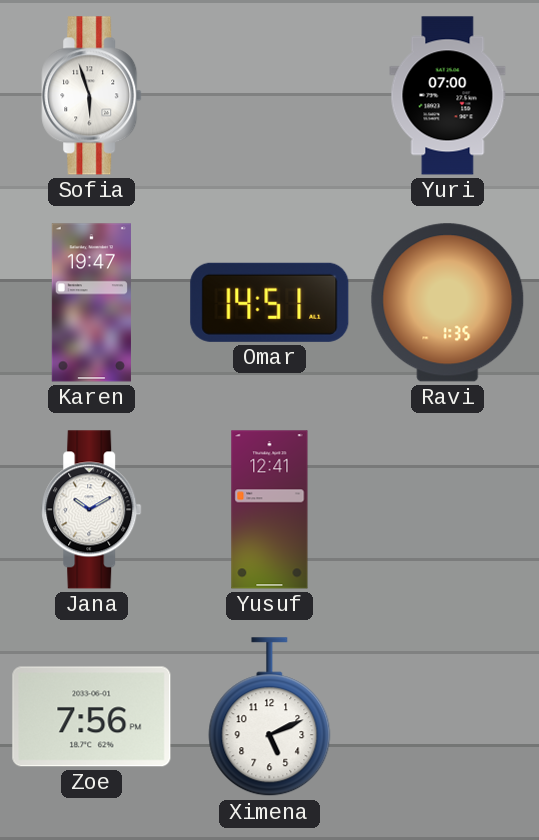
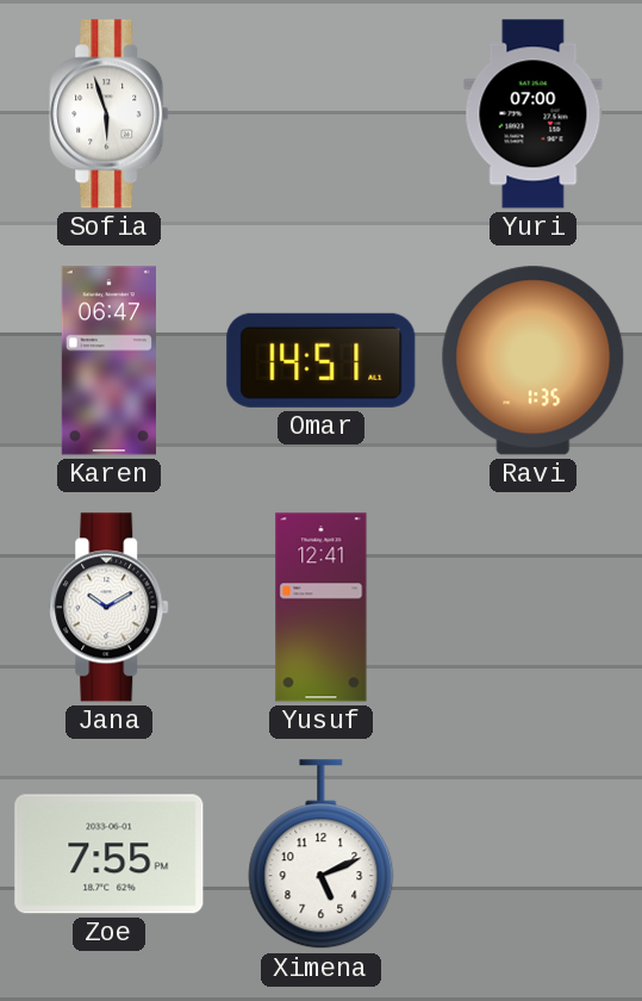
Karen: 19:47 -> 06:47
Zoe: 7:56 -> 7:55
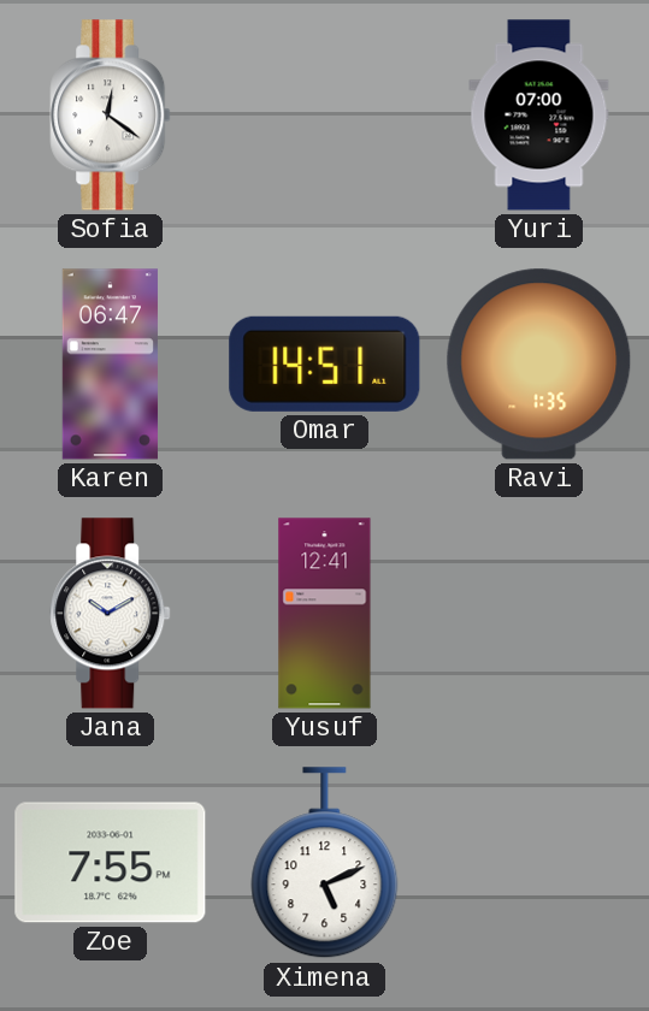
Sofia: 5:57 -> 12:21
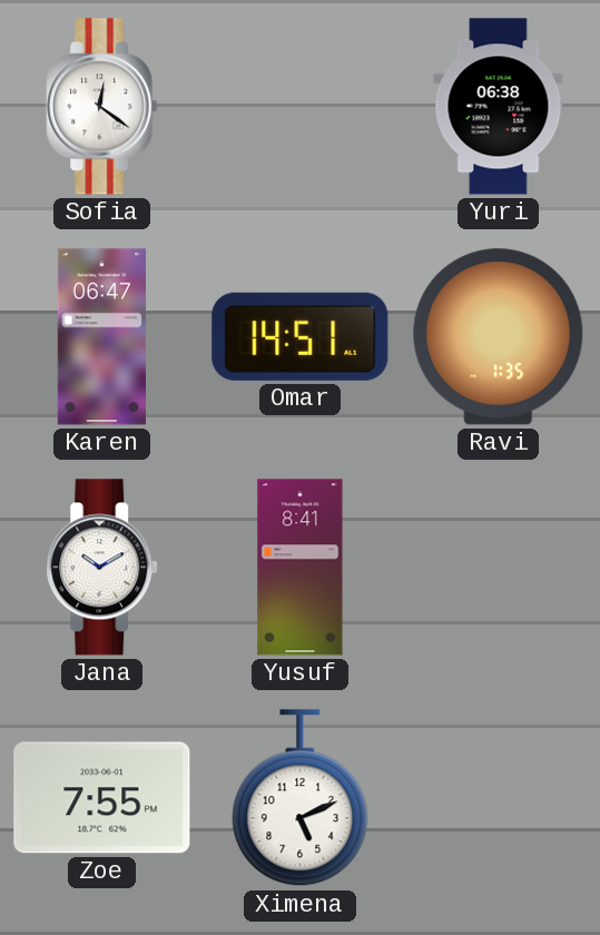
Yuri: 07:00 -> 06:38
Yusuf: 12:41 -> 8:41
